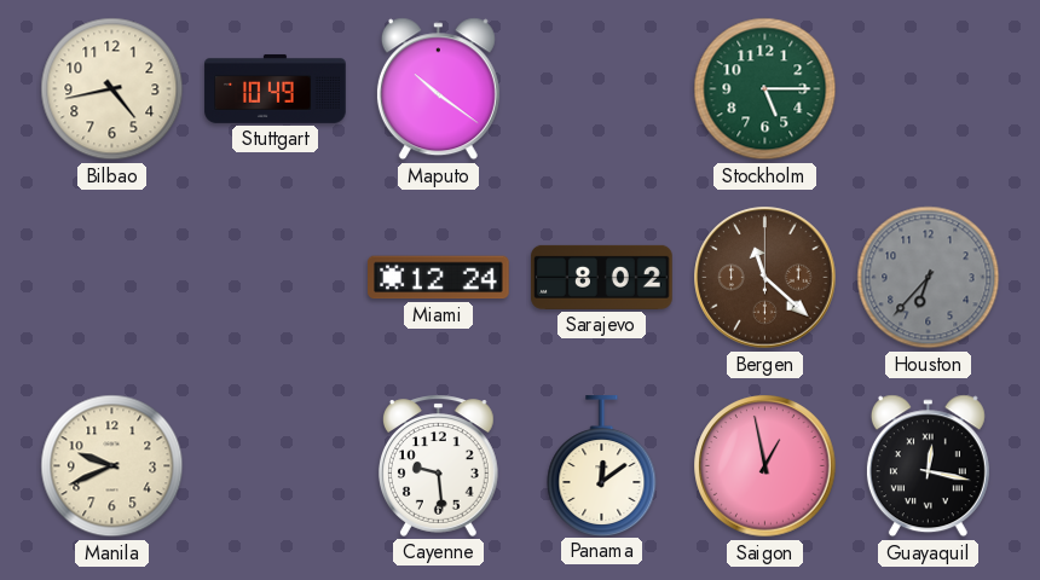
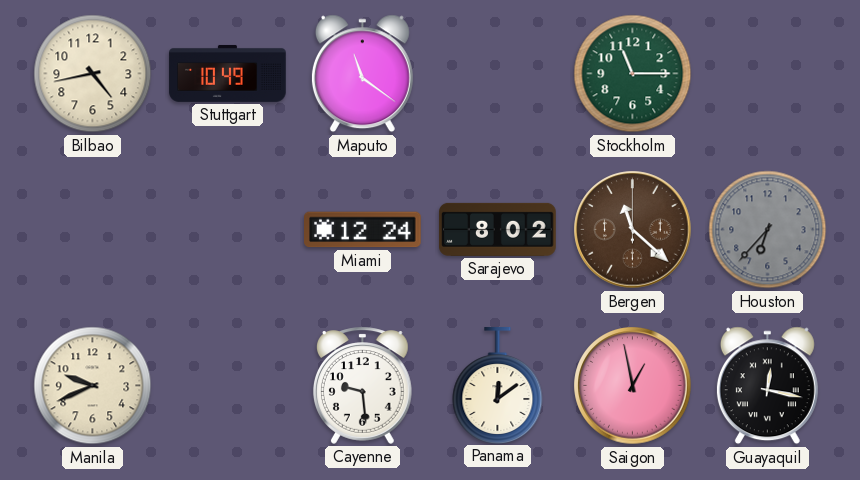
Maputo: 10:21 -> 11:21
Stockholm: 5:15 -> 11:15
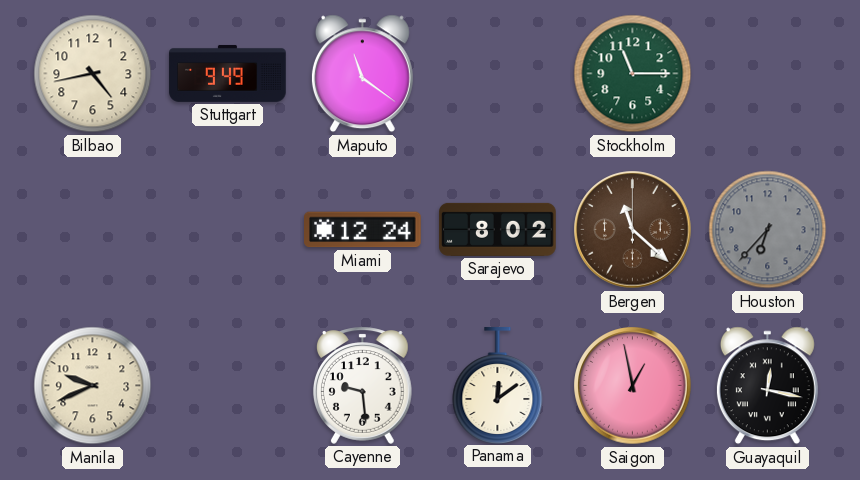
Stuttgart: 10:49 -> 9:49
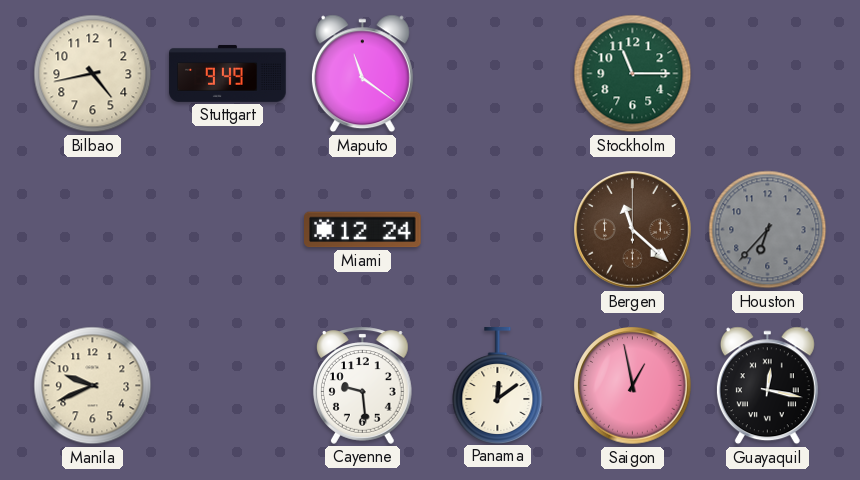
Sarajevo: 8:02 -> none
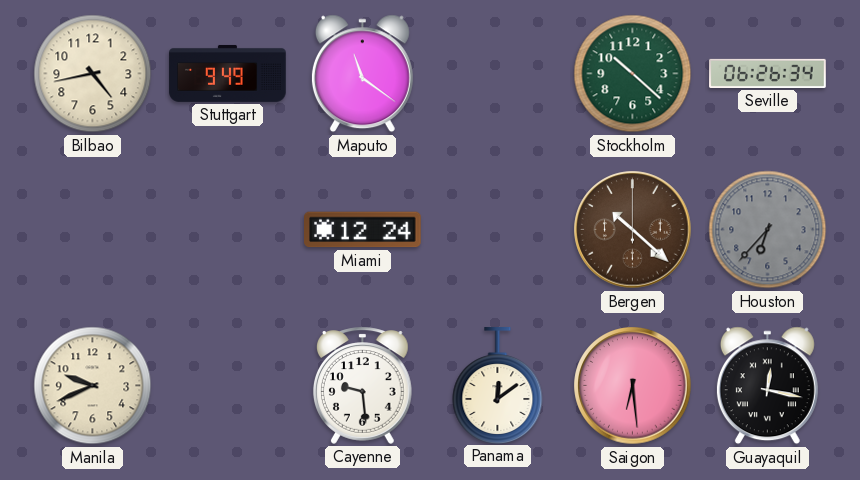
Stockholm: 11:15 -> 10:22
Seville: none -> 06:26
Bergen: 11:22 -> 10:22
Saigon: 12:58 -> 6:29
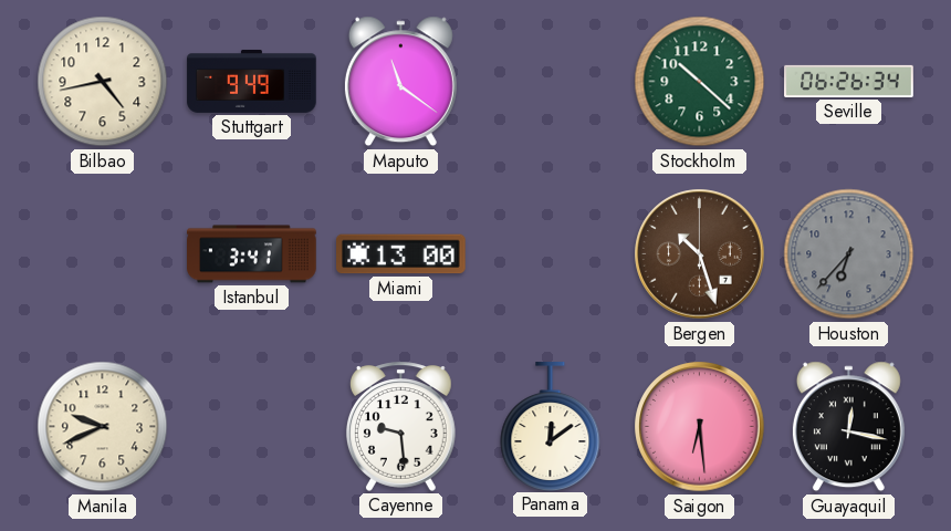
Istanbul: none -> 3:41
Miami: 12:24 -> 13:00
Bergen: 10:22 -> 10:27
